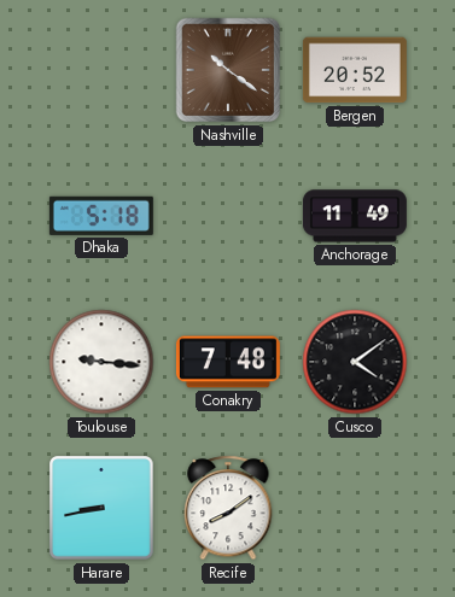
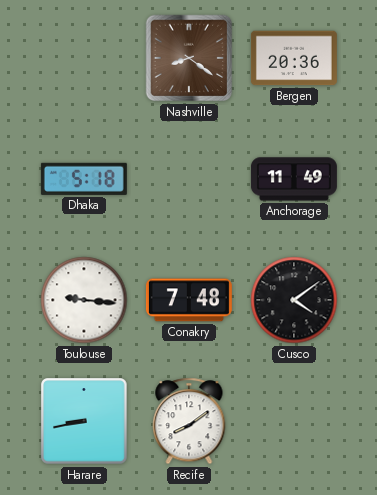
Nashville: 10:21 -> 8:21
Bergen: 20:52 -> 20:36
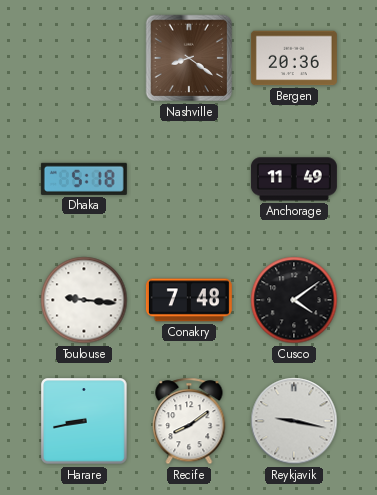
Reykjavik: none -> 9:17
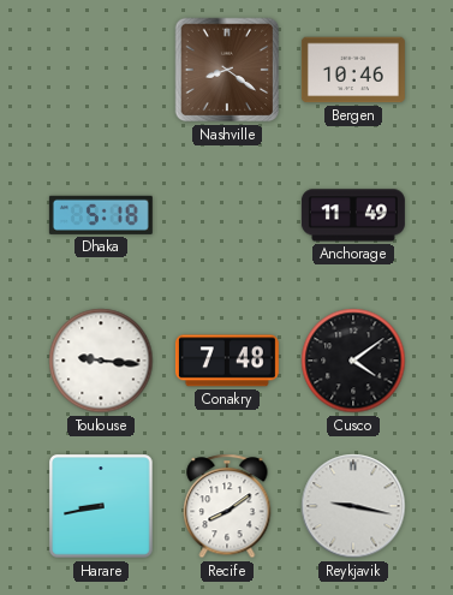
Bergen: 20:36 -> 10:46
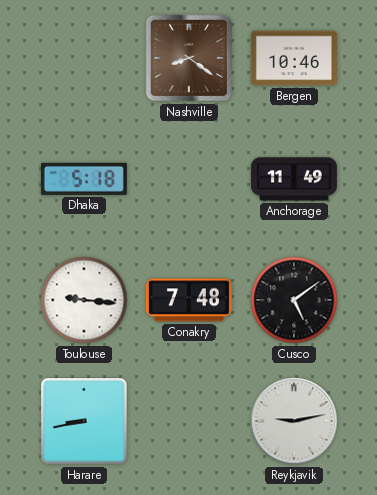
Cusco: 4:09 -> 5:09
Recife: 8:09 -> none
Reykjavik: 9:17 -> 9:13
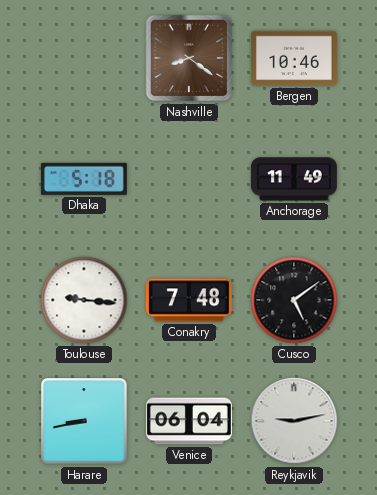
Venice: none -> 06:04
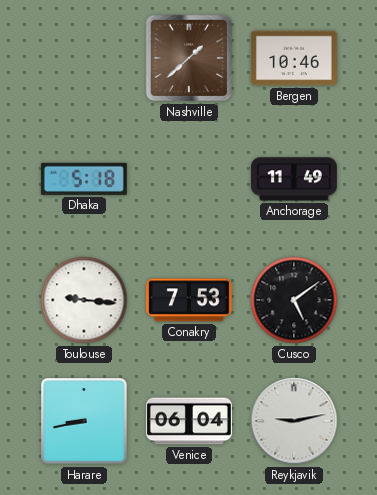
Nashville: 8:21 -> 1:38
Conakry: 7:48 -> 7:53
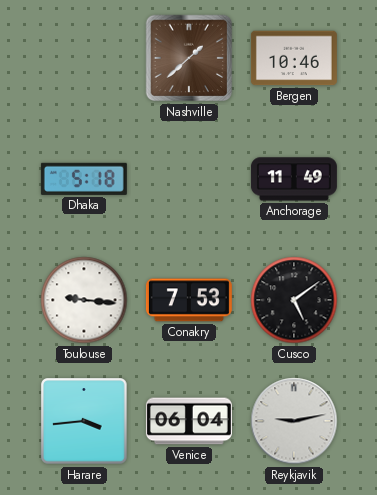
Harare: 8:43 -> 3:44
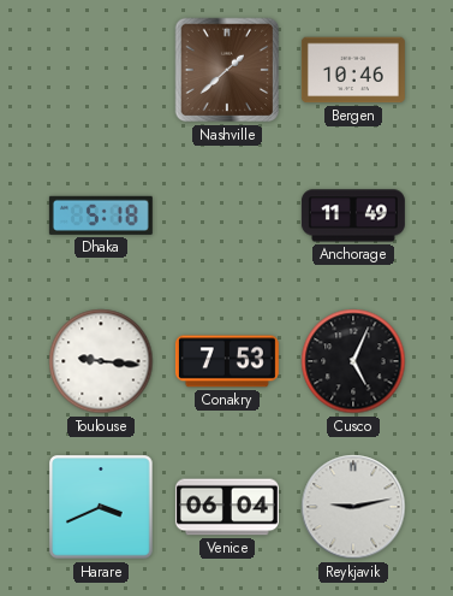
Cusco: 5:09 -> 5:04
Harare: 3:44 -> 3:41
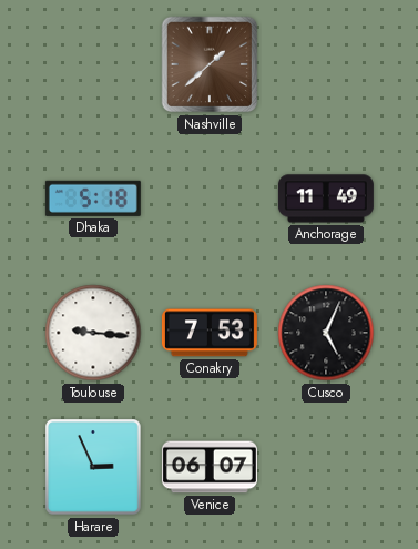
Bergen: 10:46 -> none
Harare: 3:41 -> 2:56
Venice: 06:04 -> 06:07
Reykjavik: 9:13 -> none
